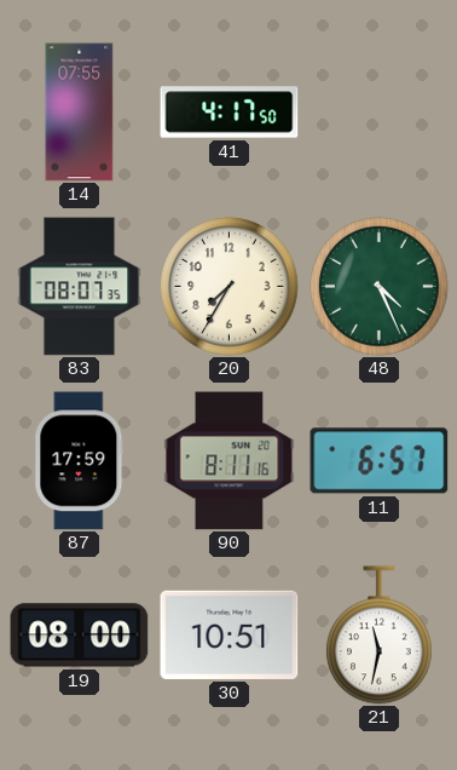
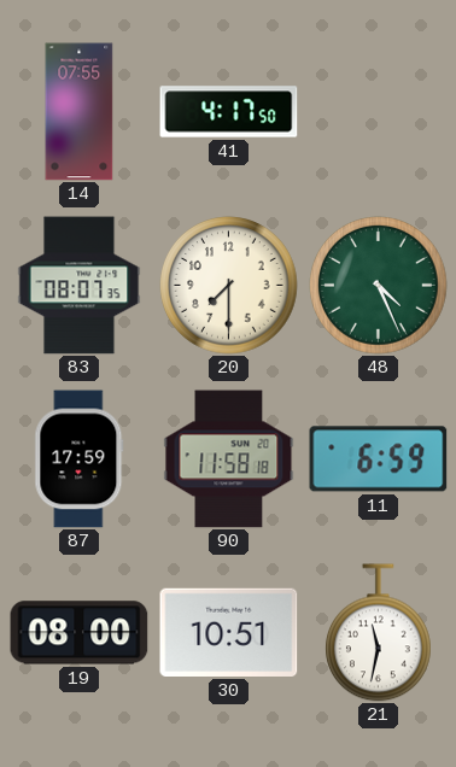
20: 7:35 -> 7:30
90: 8:11 -> 11:58
11: 6:57 -> 6:59
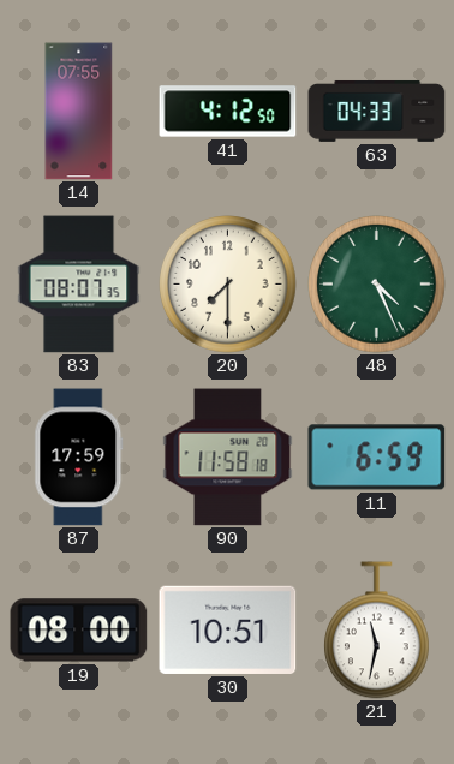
41: 4:17 -> 4:12
63: none -> 04:33
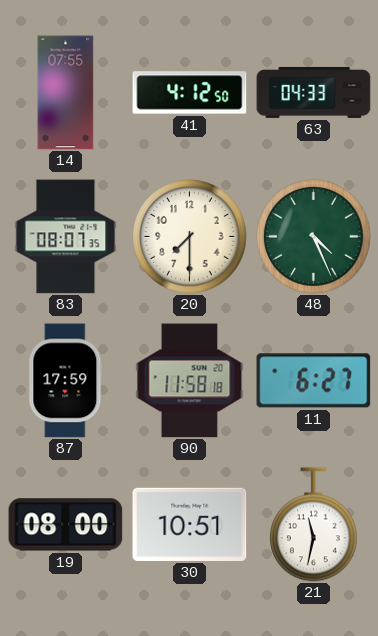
11: 6:59 -> 6:27
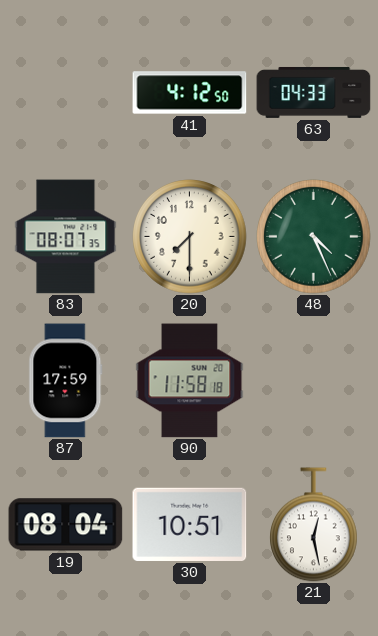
14: 07:55 -> none
11: 6:27 -> none
19: 08:00 -> 08:04
21: 11:32 -> 12:28
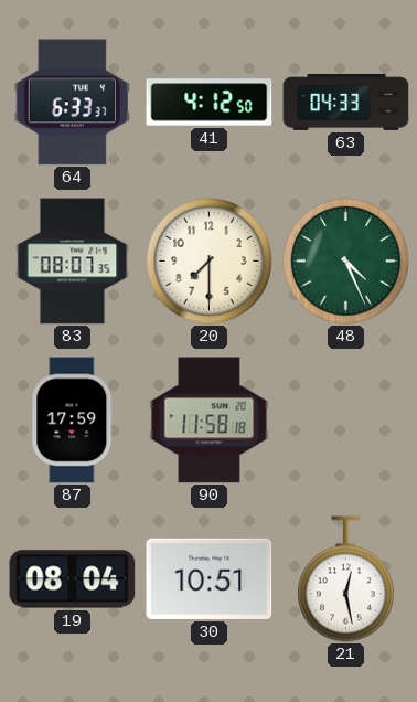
64: none -> 6:33
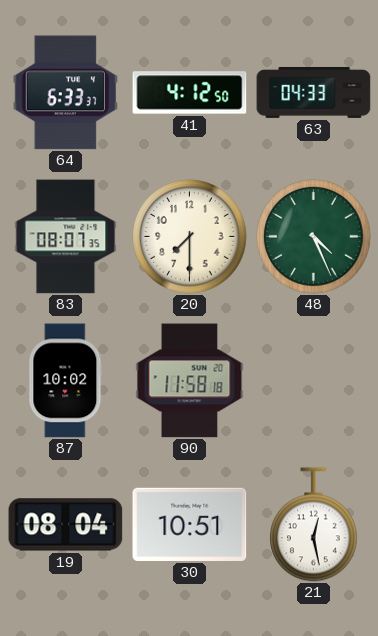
87: 17:59 -> 10:02
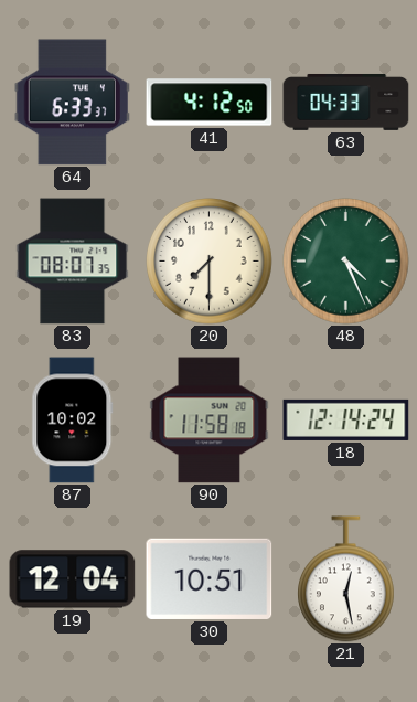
18: none -> 12:14
19: 08:04 -> 12:04
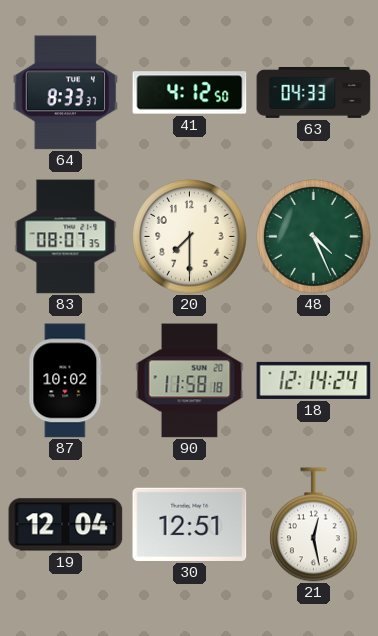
64: 6:33 -> 8:33
30: 10:51 -> 12:51
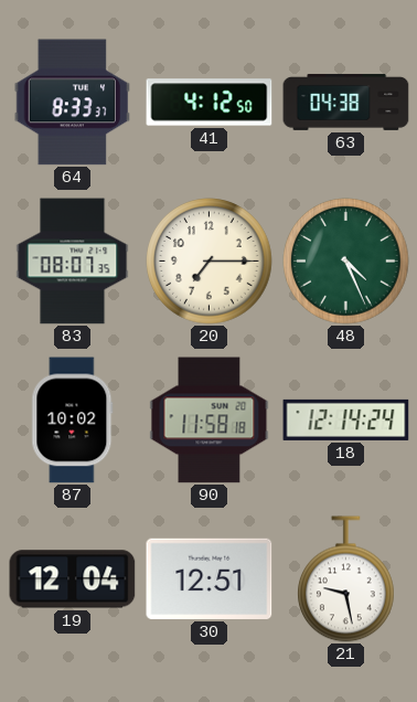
63: 04:33 -> 04:38
20: 7:30 -> 7:15
21: 12:28 -> 9:28
